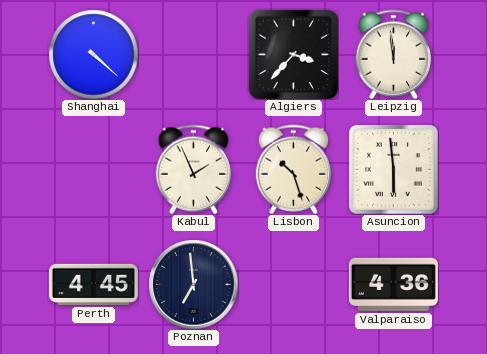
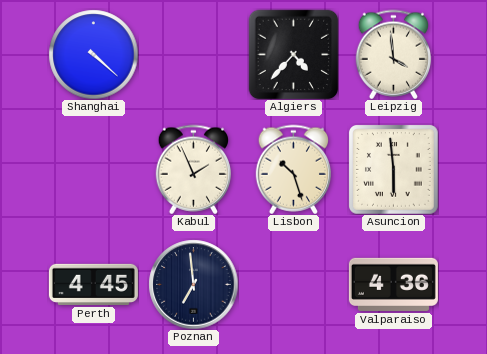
Algiers: 3:37 -> 4:37
Leipzig: 11:59 -> 3:59
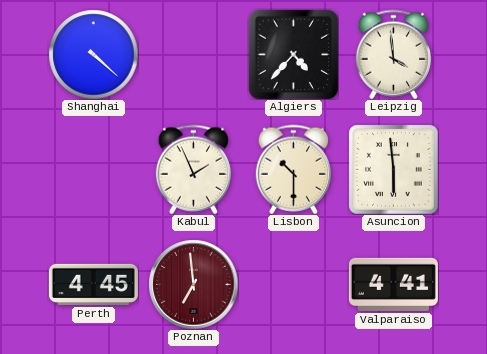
Lisbon: 10:27 -> 10:30
Poznan dial: navy -> burgundy
Valparaiso: 4:36 -> 4:41
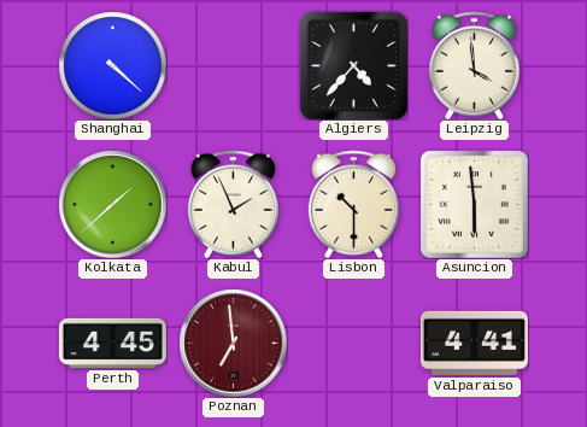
Kolkata: none -> 1:38
